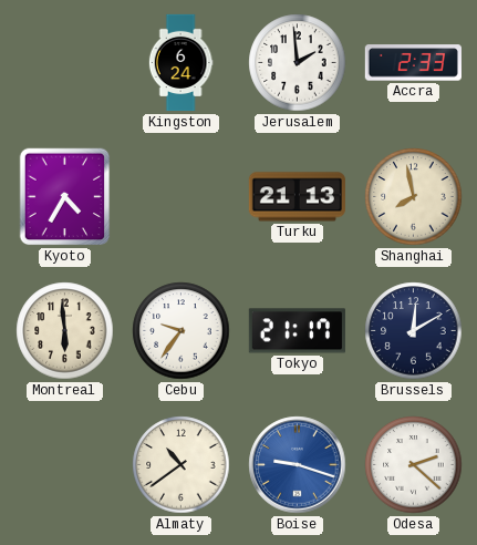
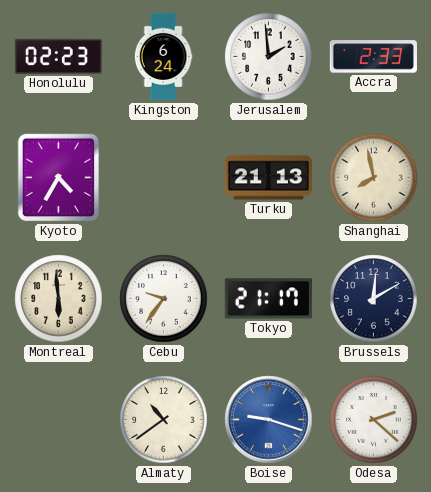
Honolulu: none -> 02:23
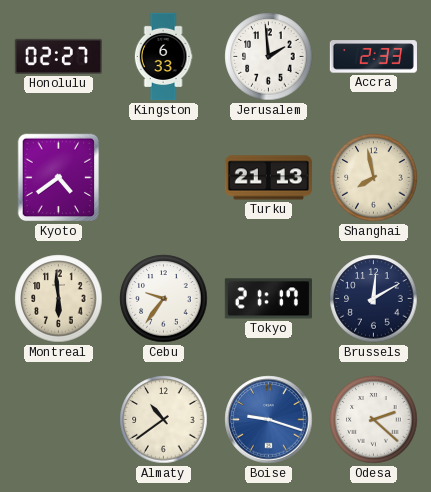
Honolulu: 02:23 -> 02:27
Kingston: 6:24 -> 6:33
Kyoto: 4:35 -> 4:39
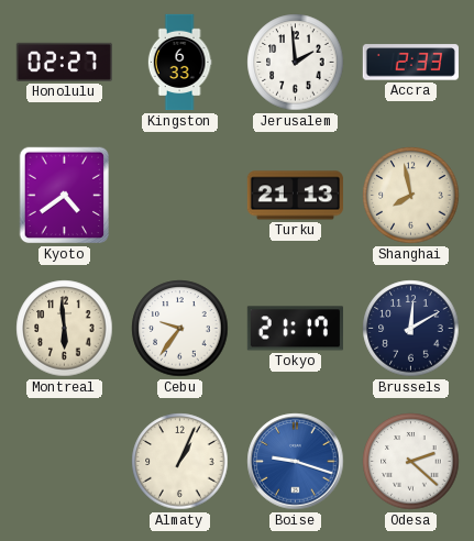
Almaty: 10:39 -> 1:04
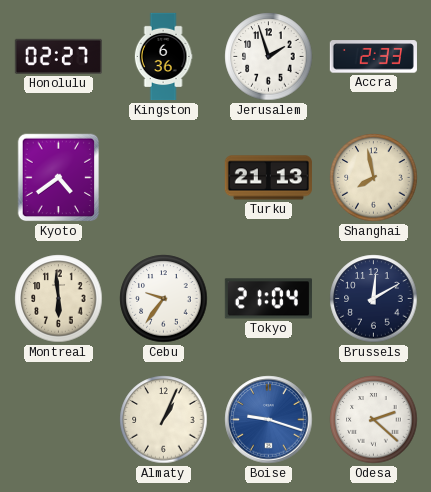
Kingston: 6:33 -> 6:36
Jerusalem: 1:59 -> 1:57
Tokyo: 21:17 -> 21:04
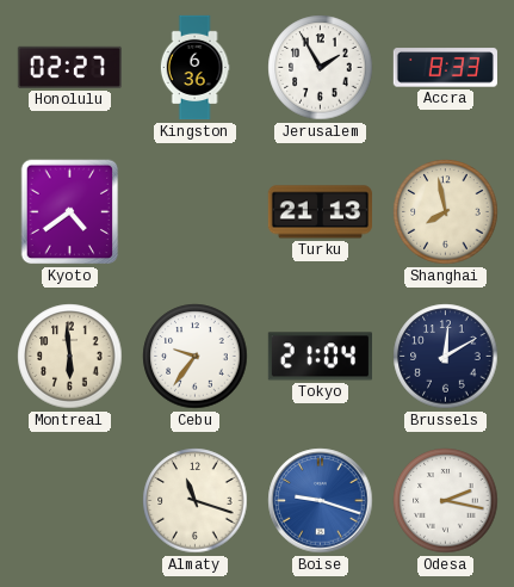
Jerusalem: 1:57 -> 1:55
Accra: 2:33 -> 8:33
Almaty: 1:04 -> 11:18
Odesa: 2:22 -> 2:17
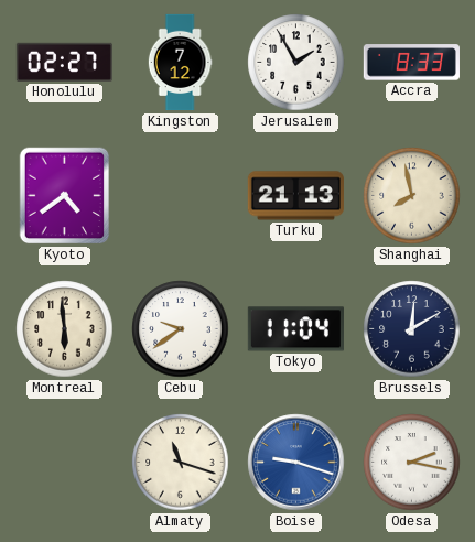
Kingston: 6:36 -> 7:12
Cebu: 9:36 -> 9:39
Tokyo: 21:04 -> 11:04
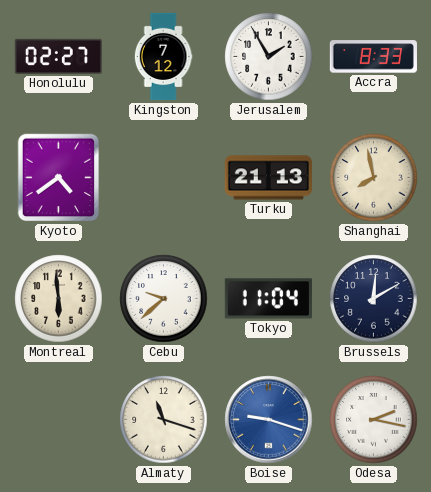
Cebu: 9:39 -> 9:38
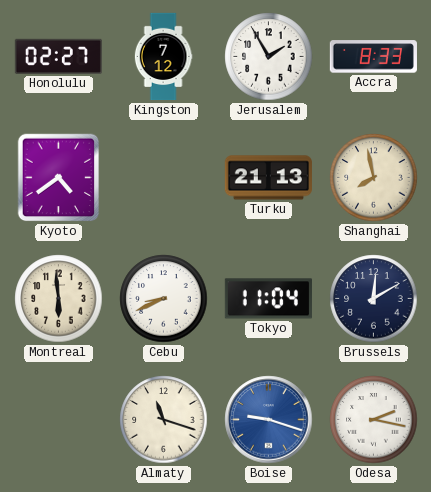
Cebu: 9:38 -> 8:41
